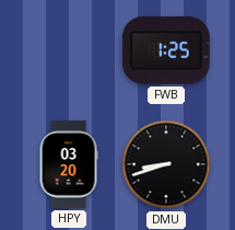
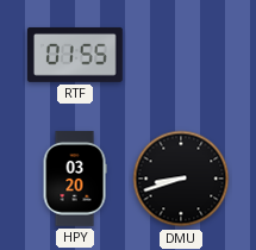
RTF: none -> 01:55
FWB: 1:25 -> none
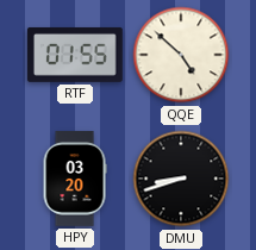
QQE: none -> 4:52
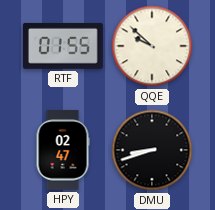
QQE: 4:52 -> 9:52
HPY: 03:20 -> 02:47
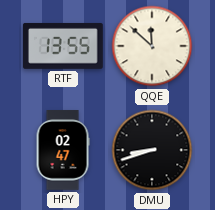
RTF: 01:55 -> 13:55
QQE: 9:52 -> 11:52
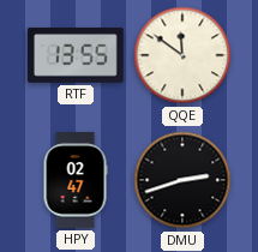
QQE: 11:52 -> 11:51
DMU: 8:42 -> 2:42
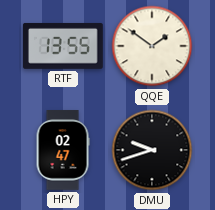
QQE: 11:51 -> 1:51
DMU: 2:42 -> 9:42
